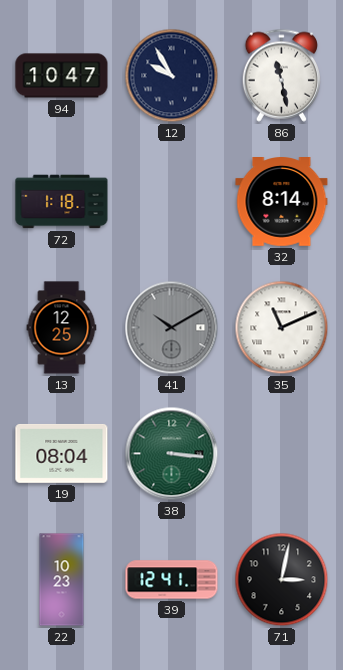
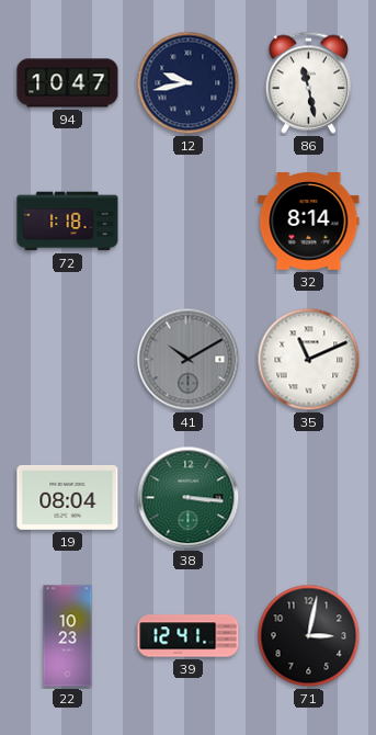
12: 9:55 -> 9:43
13: 12:25 -> none
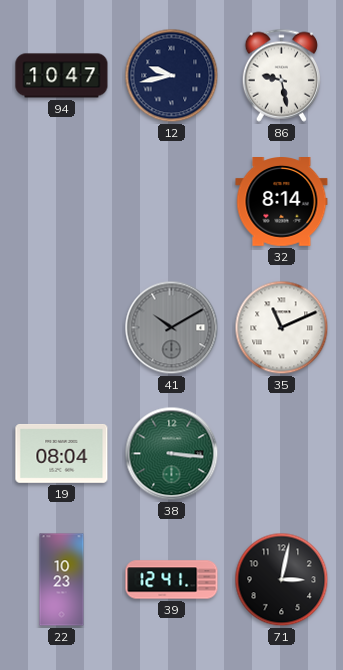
86: 11:28 -> 9:28
72: 1:18 -> none
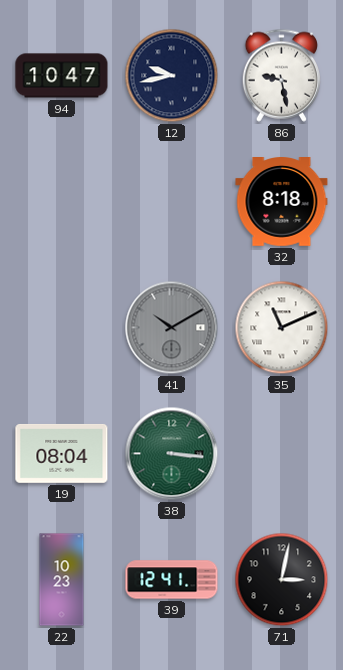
32: 8:14 -> 8:18
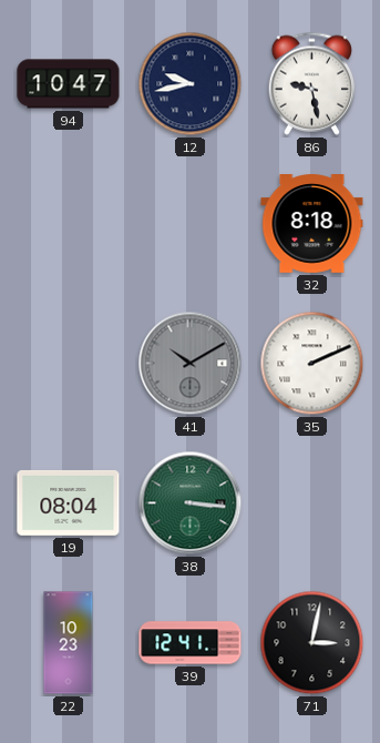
35: 11:11 -> 2:11
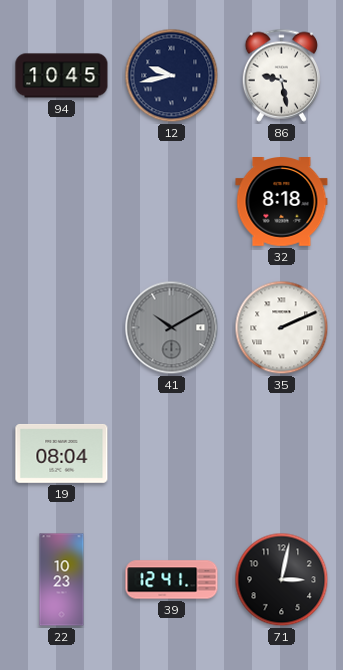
94: 10:47 -> 10:45
38: 3:16 -> none
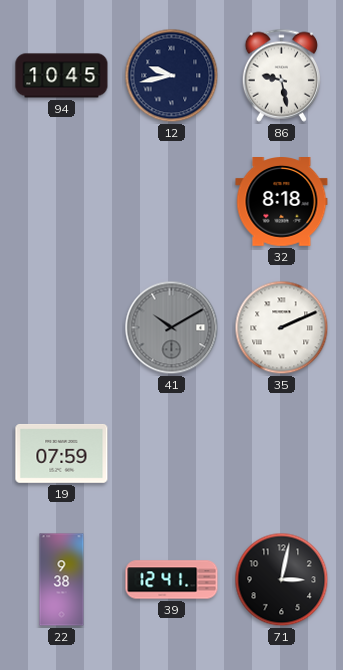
19: 08:04 -> 07:59
22: 10:23 -> 9:38
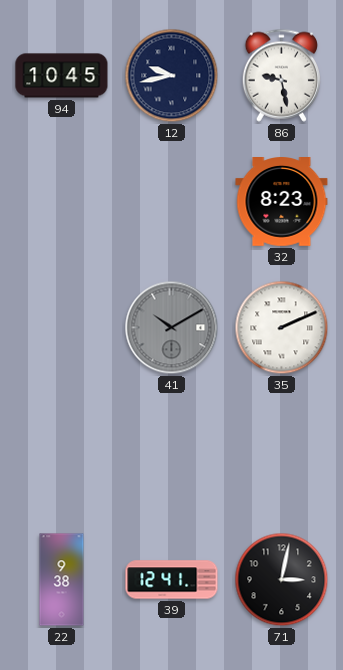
32: 8:18 -> 8:23
19: 07:59 -> none
